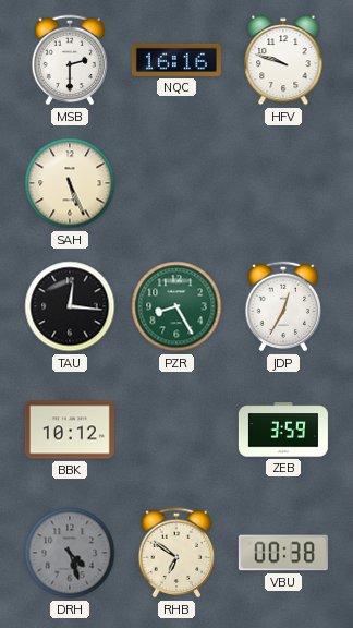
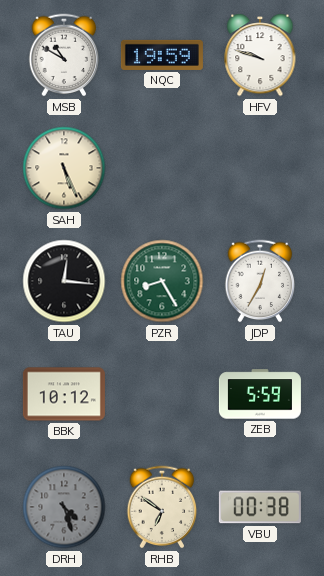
MSB: 2:30 -> 10:50
NQC: 16:16 -> 19:59
ZEB: 3:59 -> 5:59
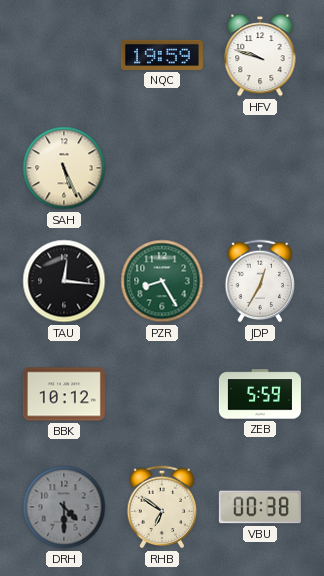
MSB: 10:50 -> none
DRH: 4:27 -> 4:30
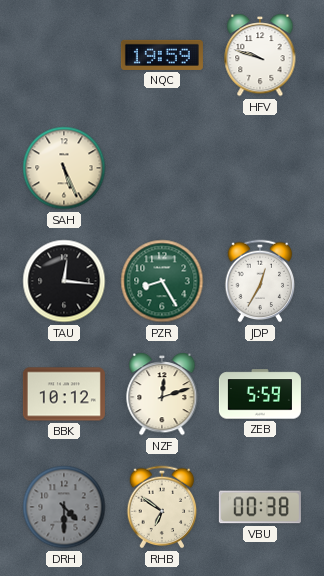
NZF: none -> 12:12
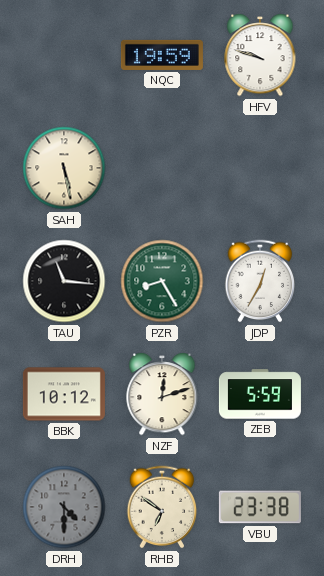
SAH: 5:26 -> 5:28
TAU: 12:16 -> 11:16
VBU: 00:38 -> 23:38
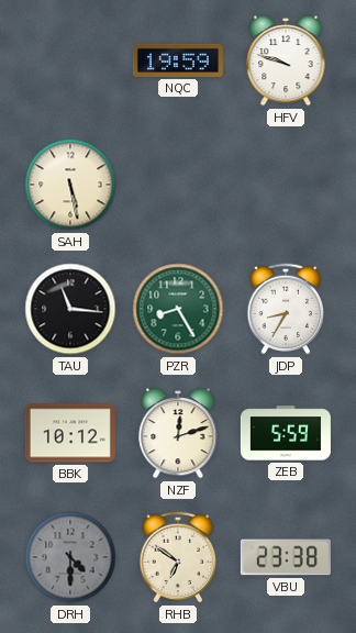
JDP: 12:35 -> 8:35
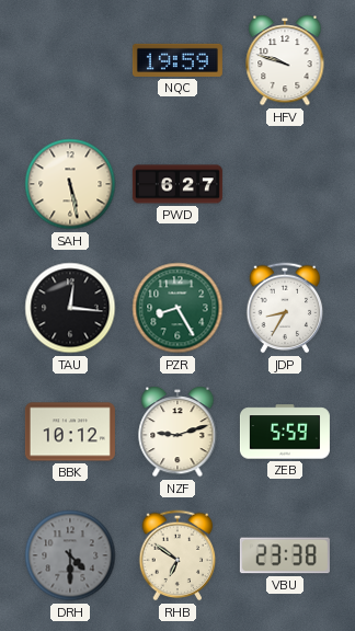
PWD: none -> 6:27
TAU: 11:16 -> 12:16
NZF: 12:12 -> 9:12
